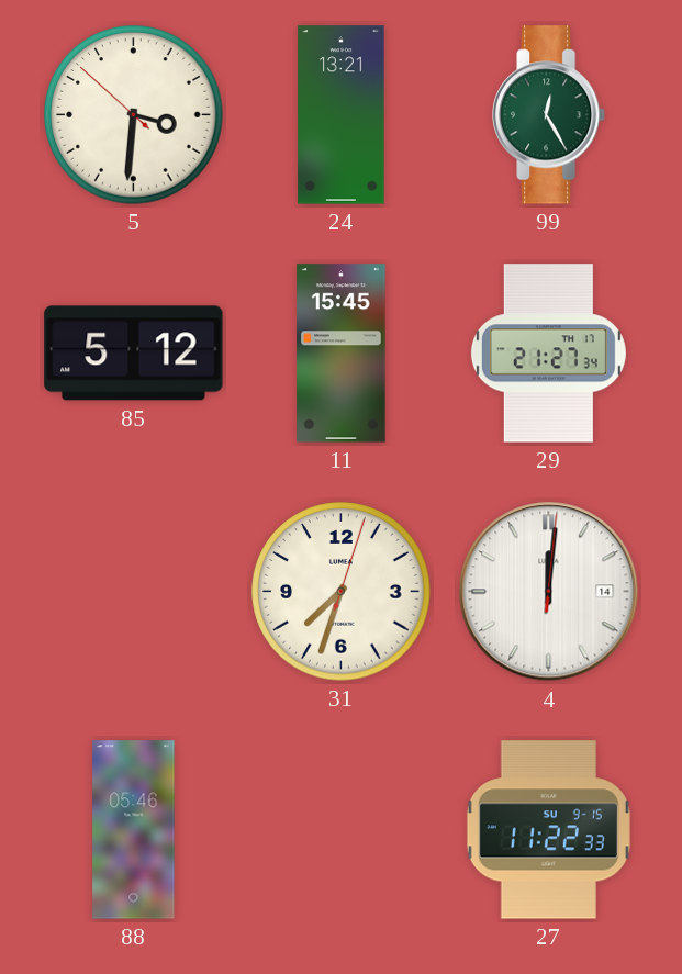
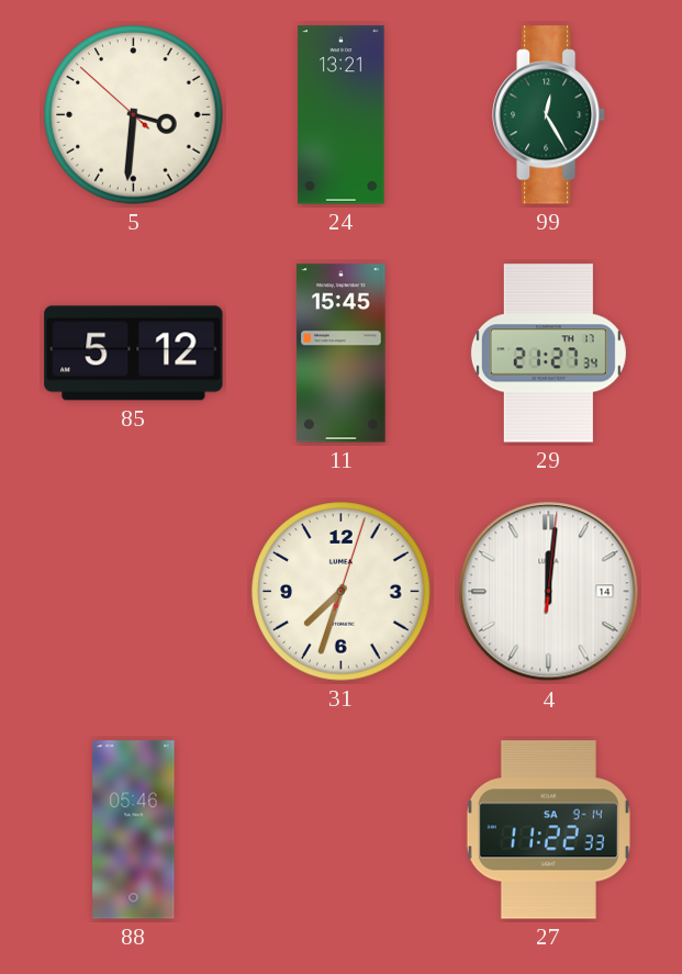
27 date: SU 9-15 -> SA 9-14
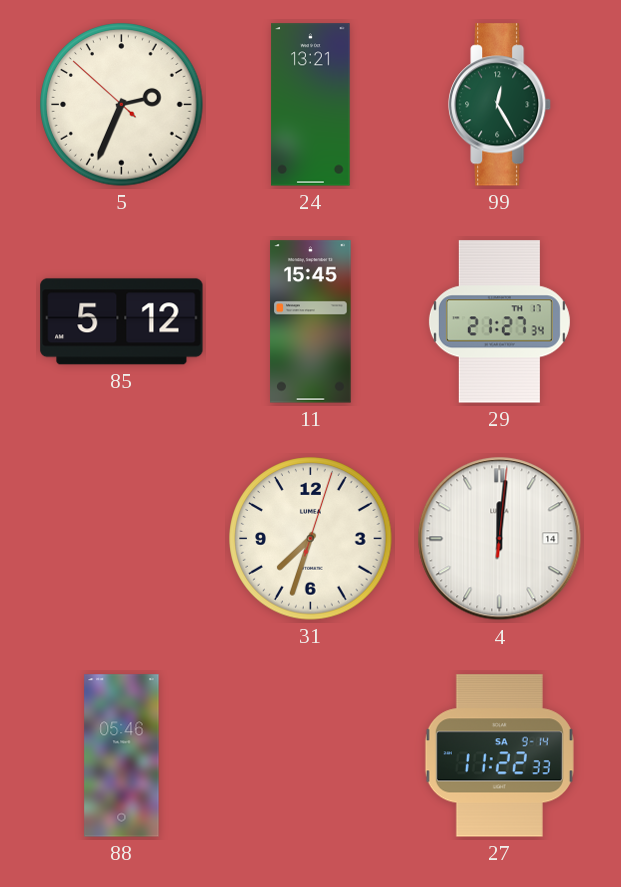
5: 3:30 -> 2:33
